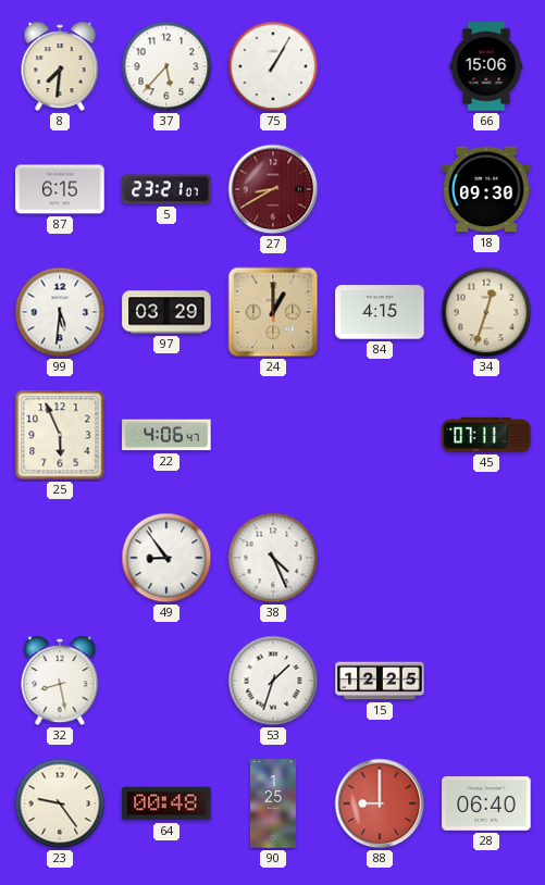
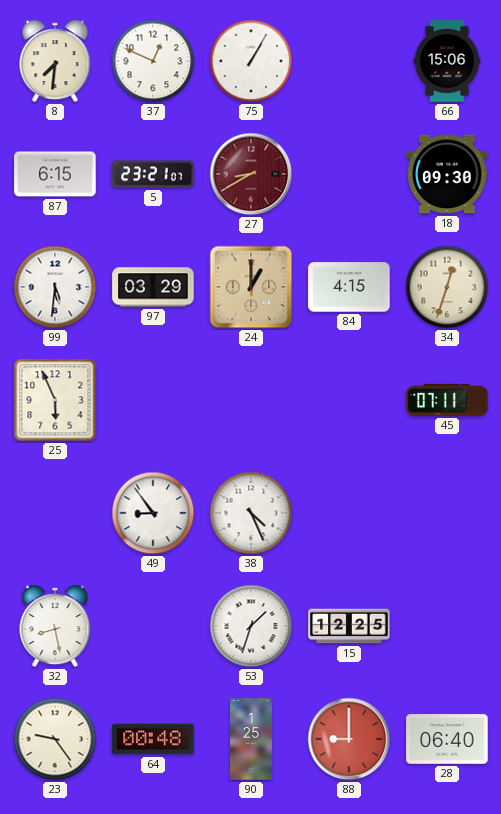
37: 5:37 -> 12:49
22: 4:06 -> none
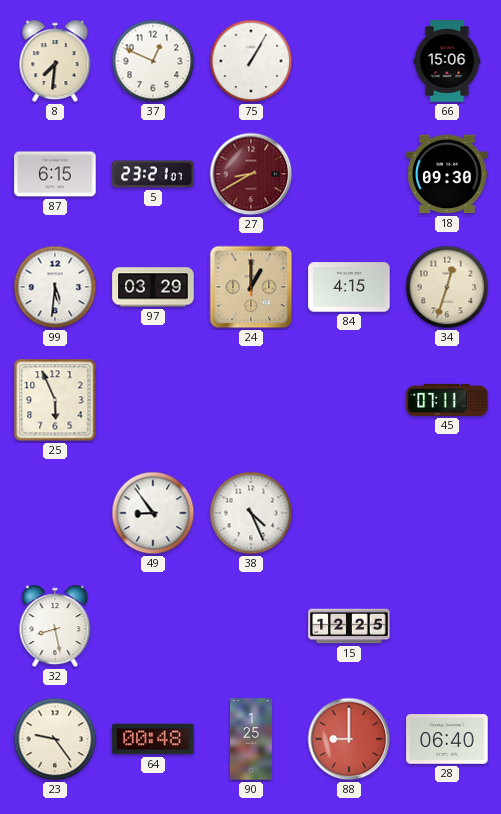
53: 1:33 -> none
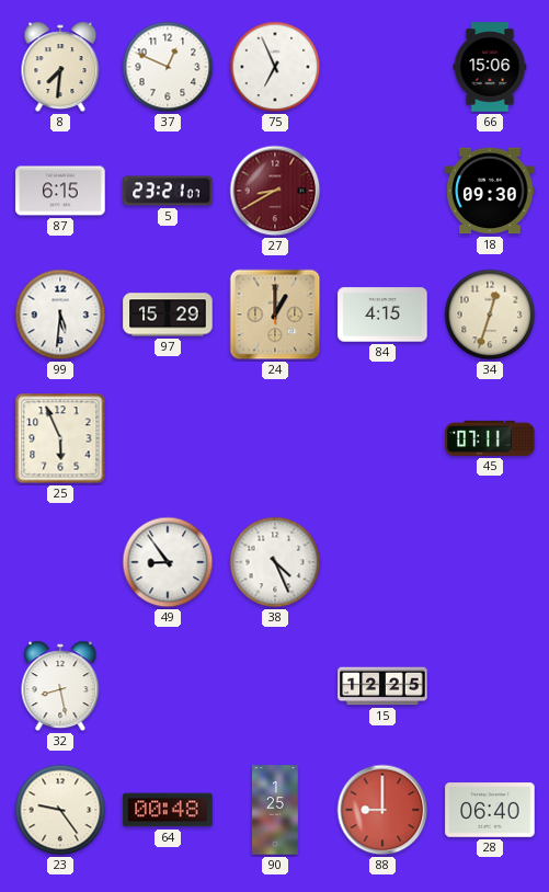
75: 1:05 -> 6:56
97: 03:29 -> 15:29
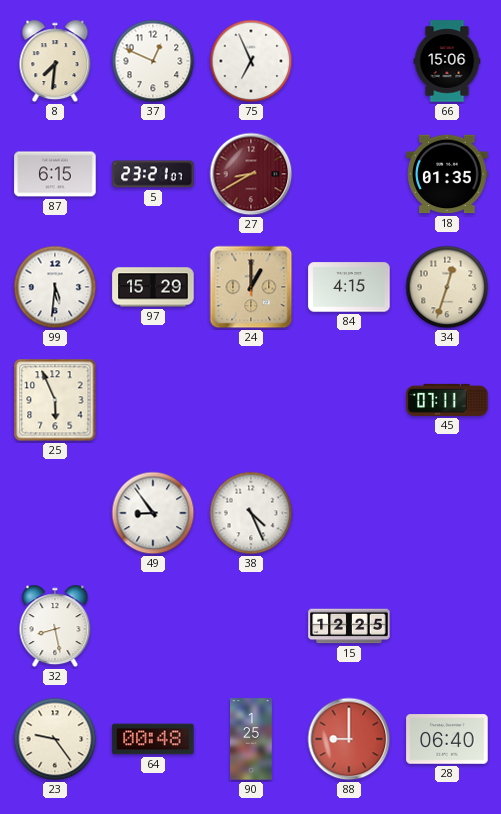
18: 09:30 -> 01:35
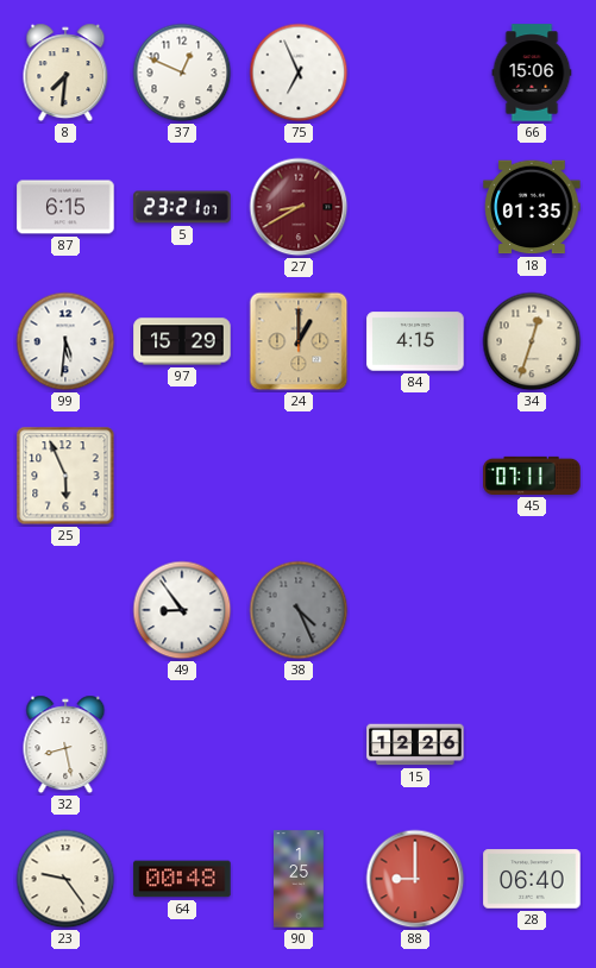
38 dial: white -> grey
15: 12:25 -> 12:26
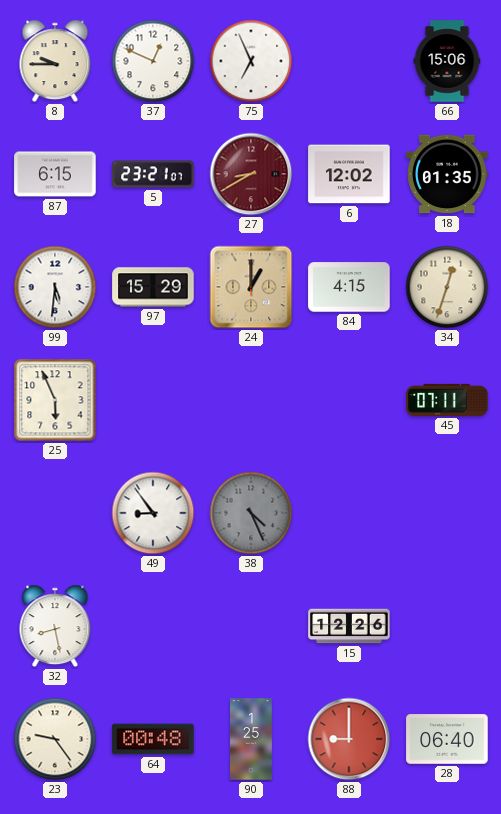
8: 7:31 -> 9:45
6: none -> 12:02
